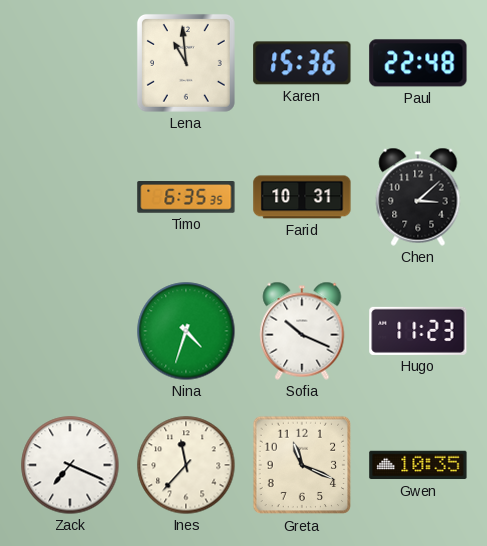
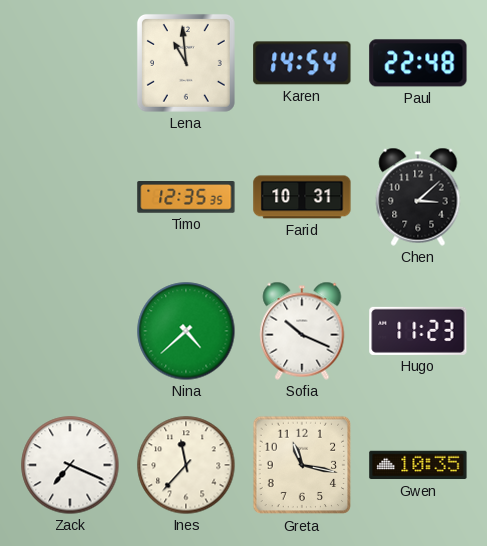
Karen: 15:36 -> 14:54
Timo: 6:35 -> 12:35
Nina: 4:33 -> 4:38
Greta: 11:19 -> 11:17
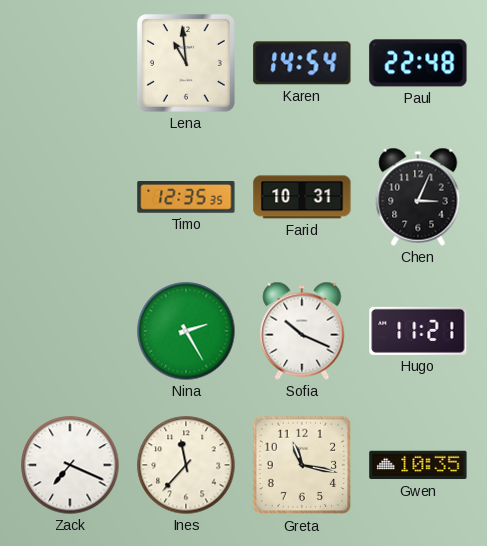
Chen: 3:08 -> 3:04
Nina: 4:38 -> 2:25
Hugo: 11:23 -> 11:21
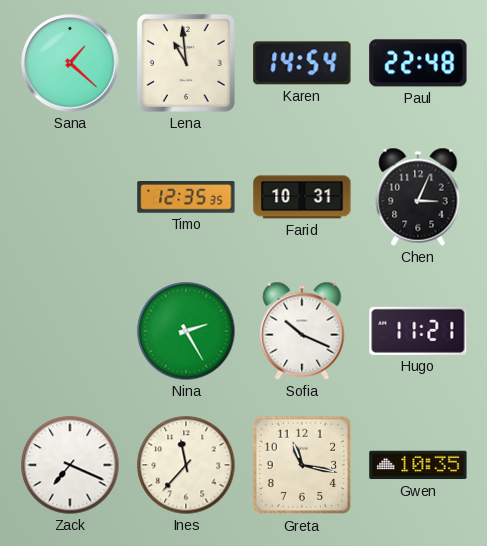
Sana: none -> 1:22
